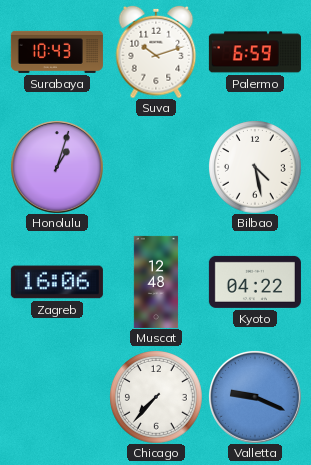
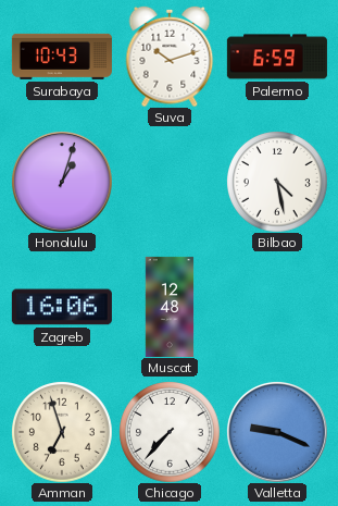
Kyoto: 04:22 -> none
Amman: none -> 6:57
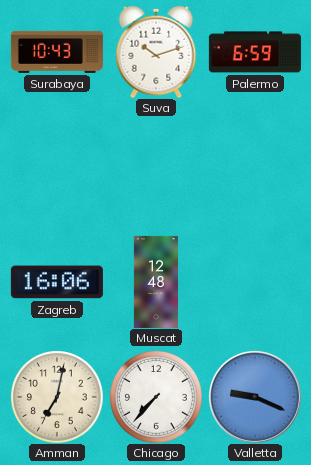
Honolulu: 1:03 -> none
Bilbao: 4:28 -> none
Amman: 6:57 -> 7:02
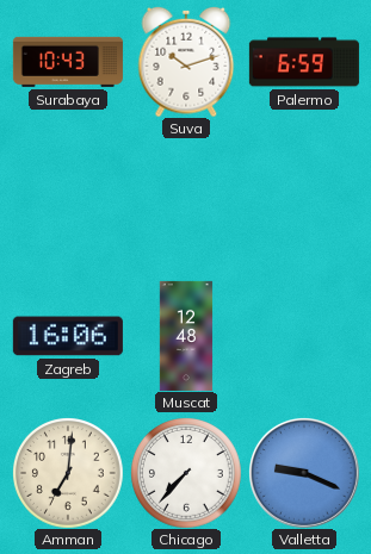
Amman: 7:02 -> 7:01
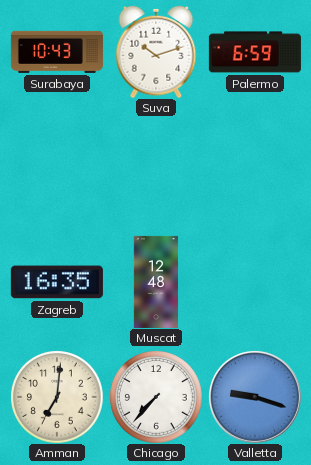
Zagreb: 16:06 -> 16:35
Valletta: 9:19 -> 9:18
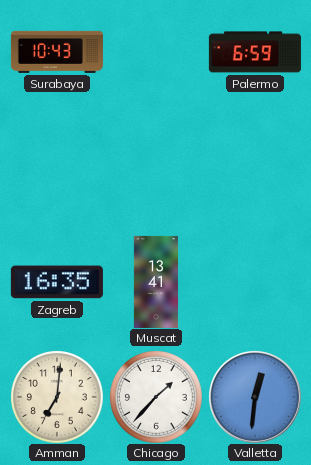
Suva: 10:12 -> none
Muscat: 12:48 -> 13:41
Chicago: 7:37 -> 1:37
Valletta: 9:18 -> 12:31
